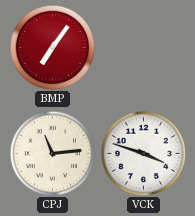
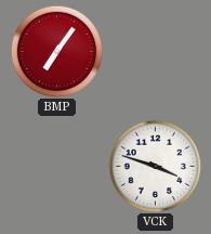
CPJ: 11:14 -> none
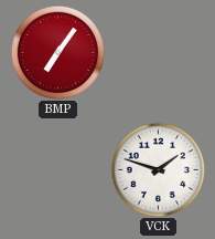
VCK: 3:48 -> 1:48
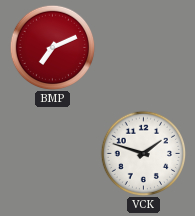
BMP: 7:06 -> 7:11
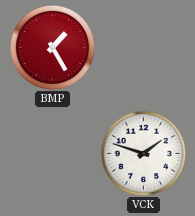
BMP: 7:11 -> 1:25
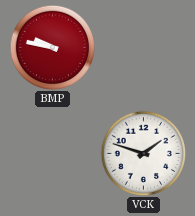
BMP: 1:25 -> 9:47
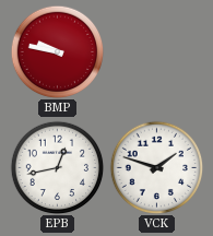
EPB: none -> 12:43
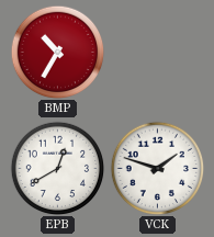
BMP: 9:47 -> 10:35
EPB: 12:43 -> 12:40
